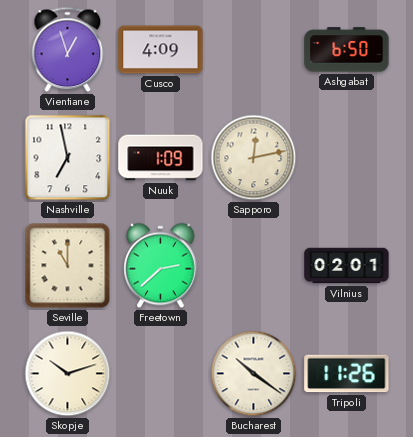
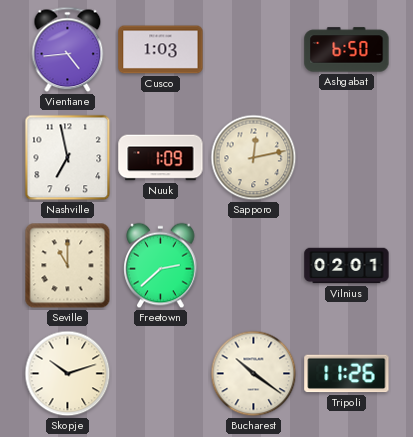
Vientiane: 12:57 -> 4:44
Cusco: 4:09 -> 1:03
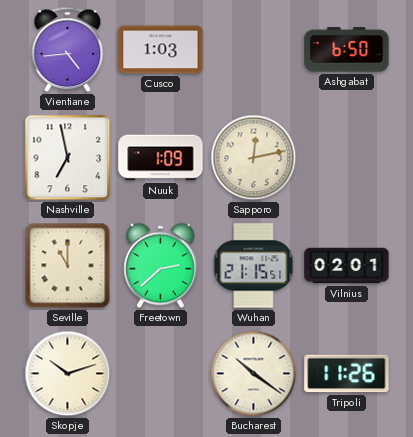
Wuhan: none -> 21:15
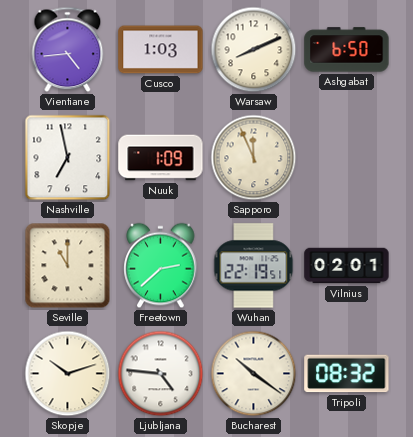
Warsaw: none -> 8:11
Sapporo: 12:13 -> 11:56
Wuhan: 21:15 -> 22:19
Ljubljana: none -> 4:46
Tripoli: 11:26 -> 08:32
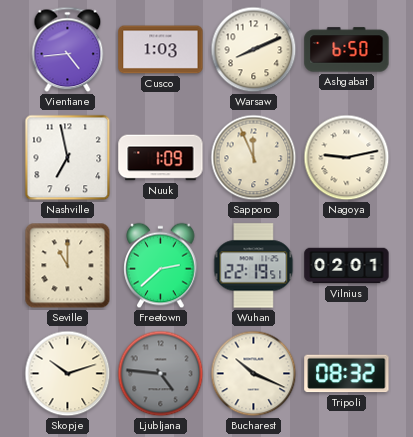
Nagoya: none -> 9:13
Ljubljana dial: white -> grey
Bucharest: 10:21 -> 10:19
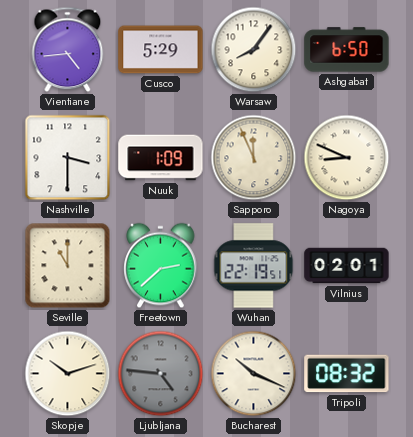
Cusco: 1:03 -> 5:29
Warsaw: 8:11 -> 8:06
Nashville: 6:58 -> 3:30
Nagoya: 9:13 -> 8:49
